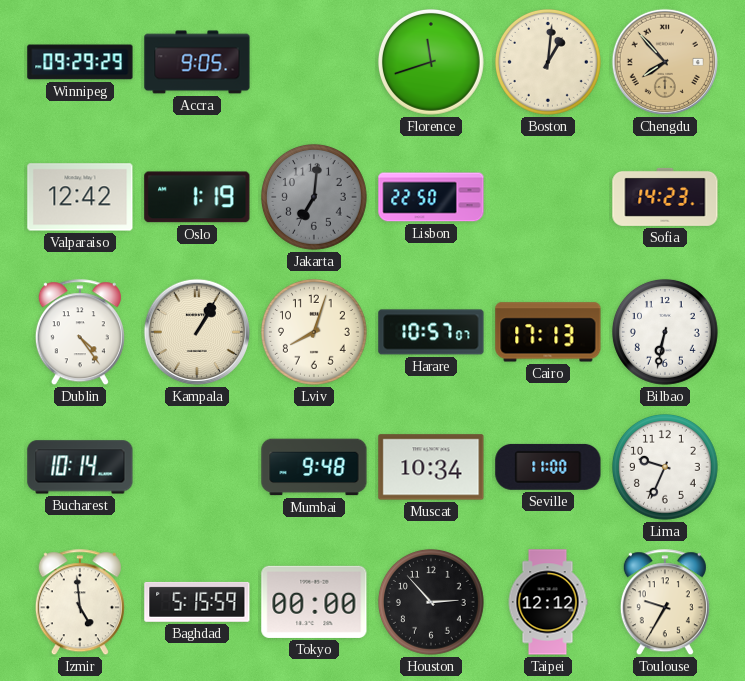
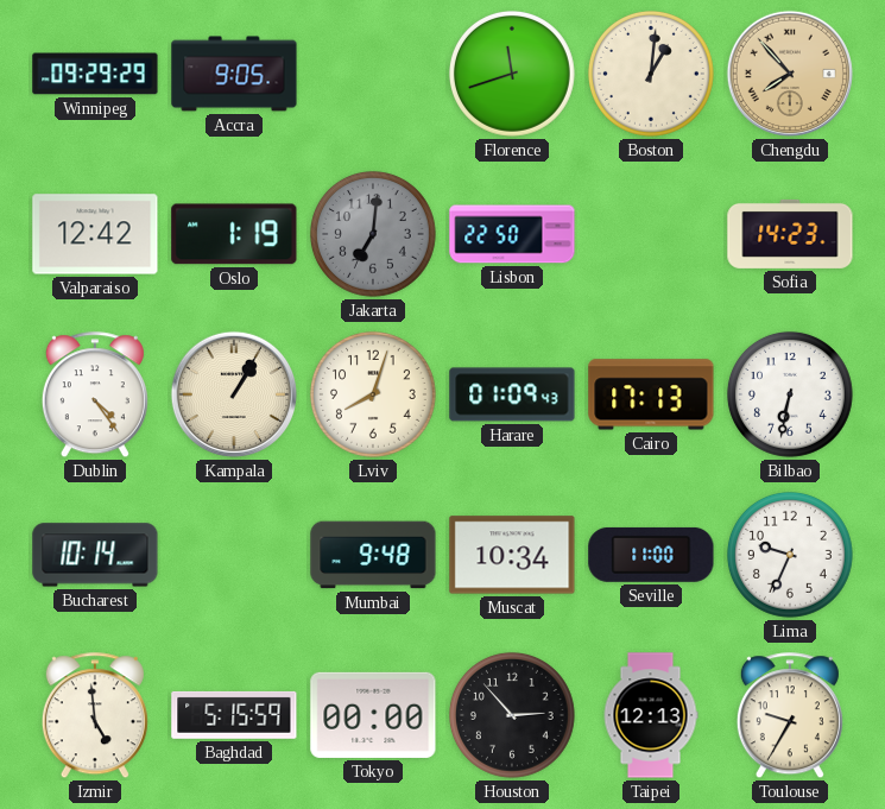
Harare: 10:57 -> 01:09
Taipei: 12:12 -> 12:13
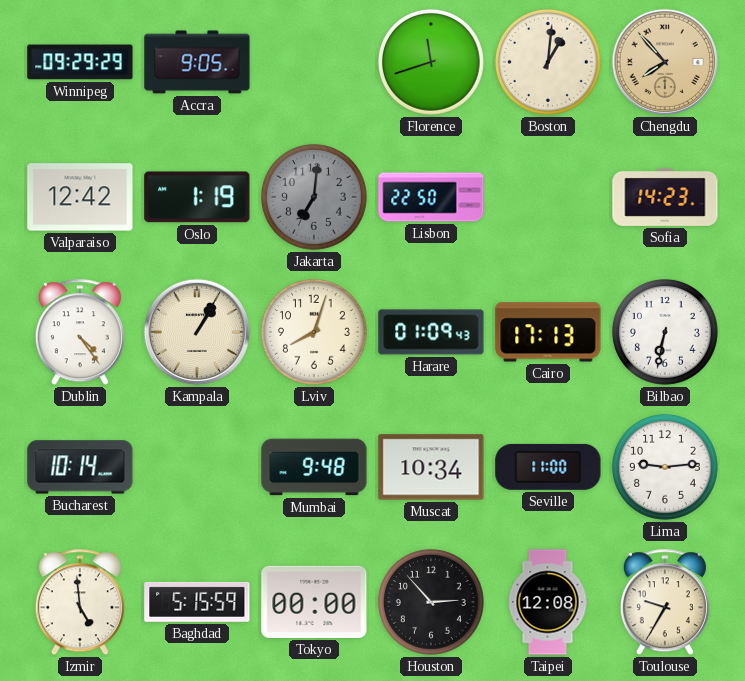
Lima: 9:34 -> 9:14
Taipei: 12:13 -> 12:08
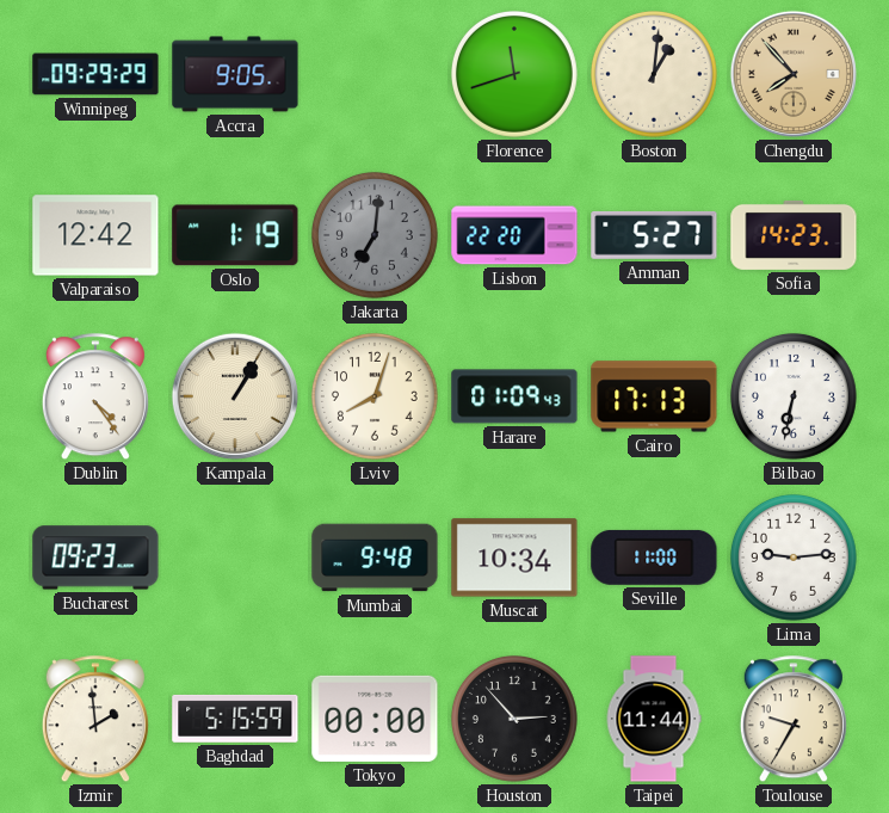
Lisbon: 22:50 -> 22:20
Amman: none -> 5:27
Bucharest: 10:14 -> 09:23
Izmir: 4:59 -> 1:59
Taipei: 12:08 -> 11:44
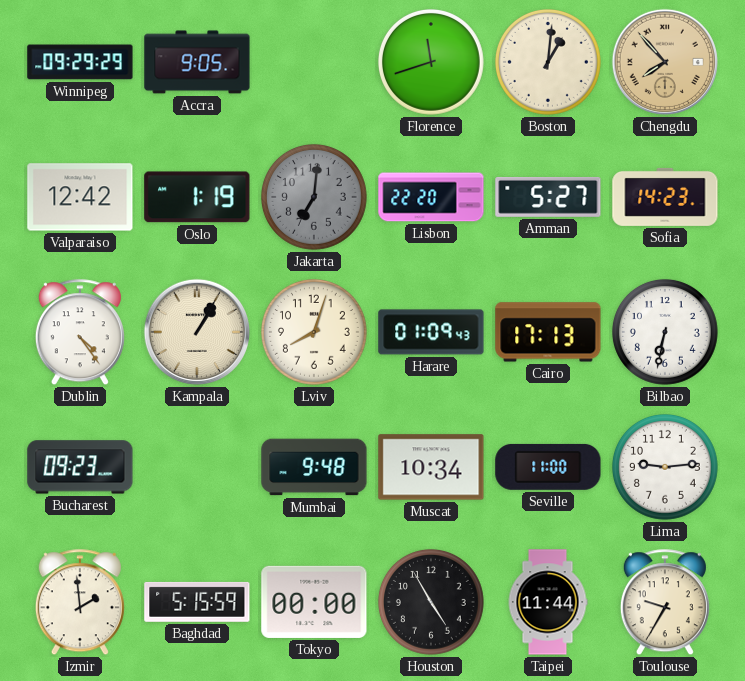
Houston: 2:53 -> 4:55
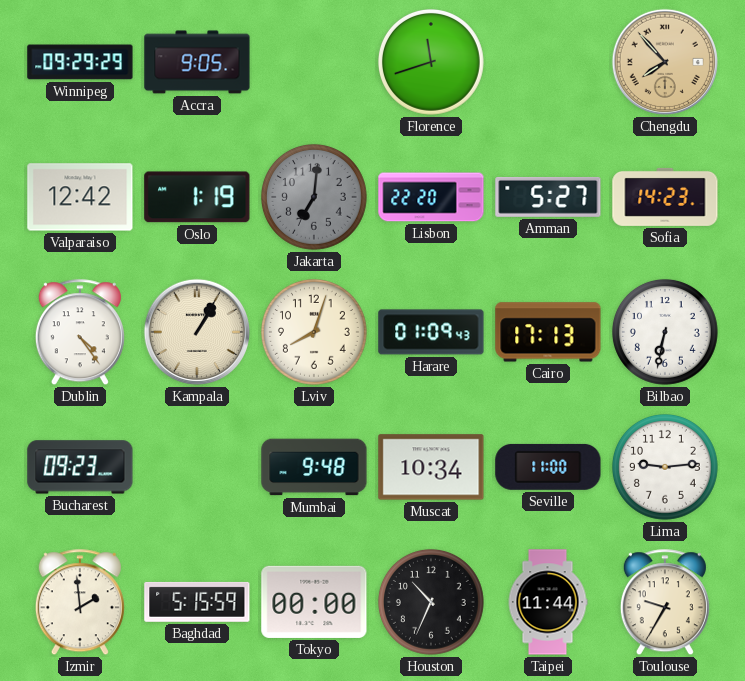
Boston: 1:01 -> none
Houston: 4:55 -> 10:34
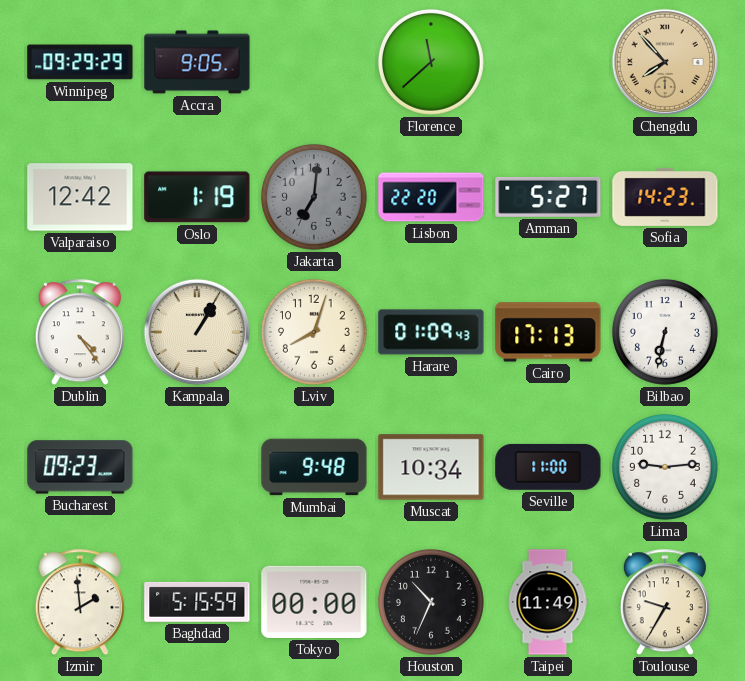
Florence: 11:42 -> 11:38
Taipei: 11:44 -> 11:49
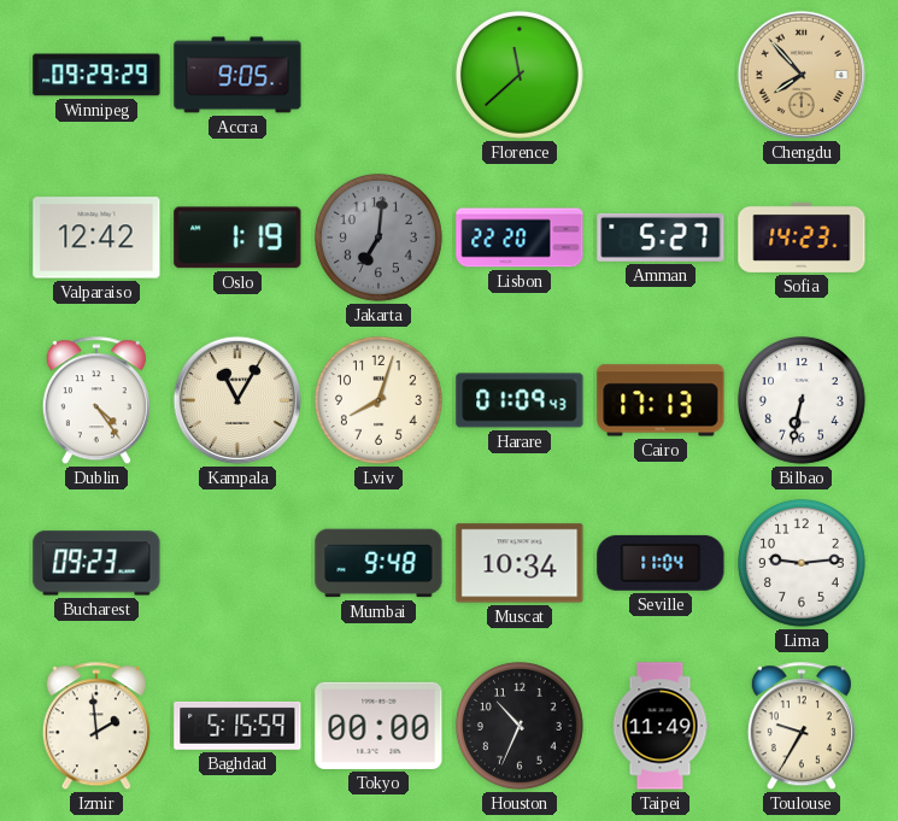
Kampala: 1:05 -> 11:05
Seville: 11:00 -> 11:04
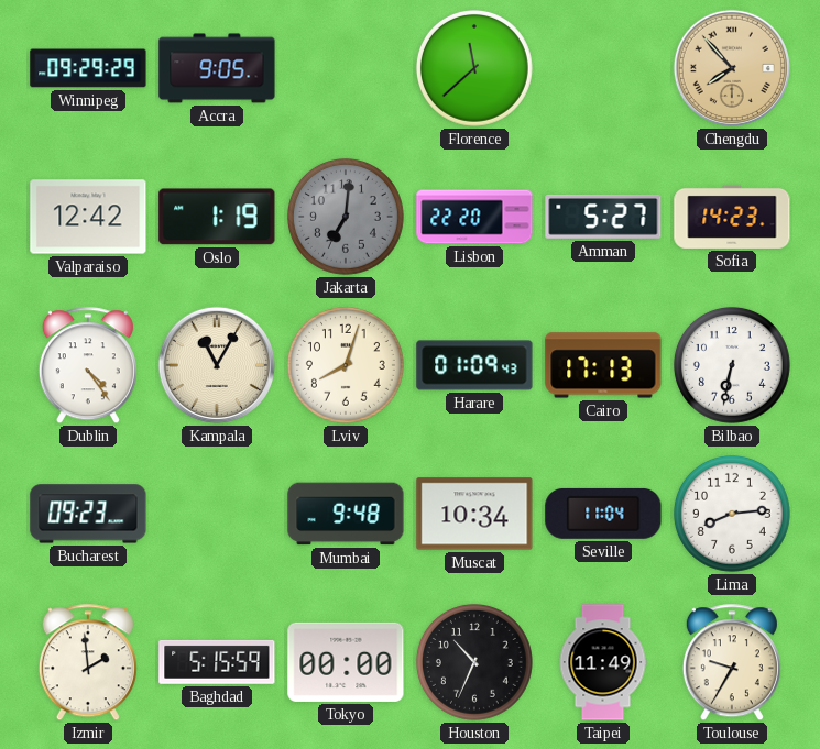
Lima: 9:14 -> 8:14
